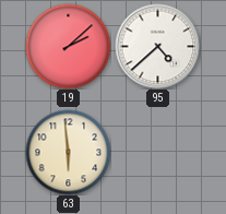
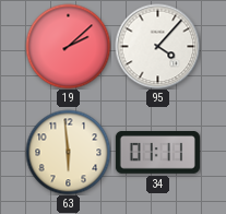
95: 4:38 -> 4:07
34: none -> 01:11
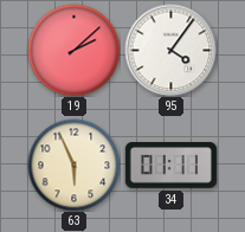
95: 4:07 -> 4:06
63: 5:59 -> 5:56
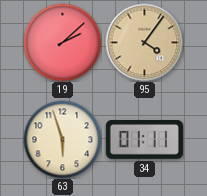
95 dial: white -> champagne
63: 5:56 -> 5:57
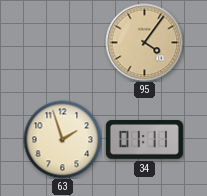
19: 2:08 -> none
63: 5:57 -> 1:57
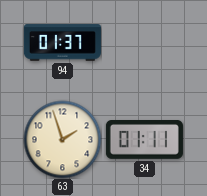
94: none -> 01:37
95: 4:06 -> none
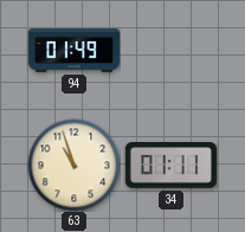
94: 01:37 -> 01:49
63: 1:57 -> 10:57
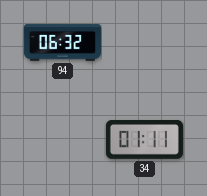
94: 01:49 -> 06:32
63: 10:57 -> none
